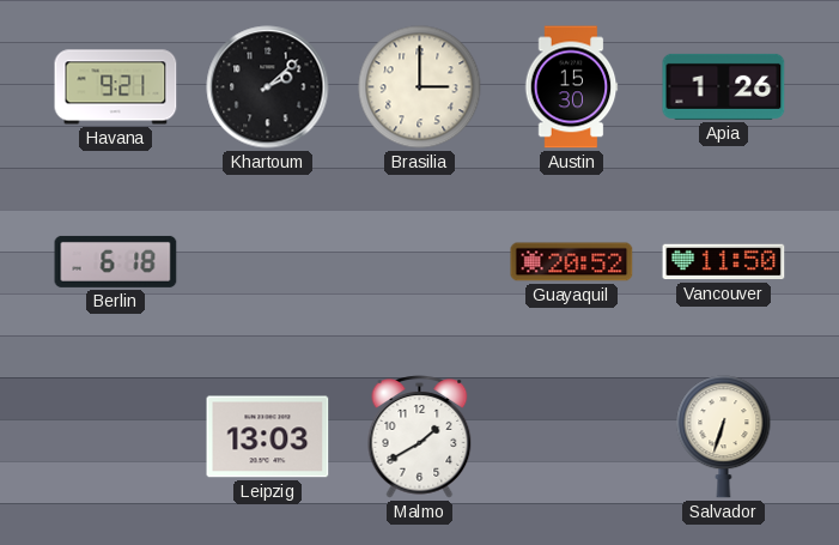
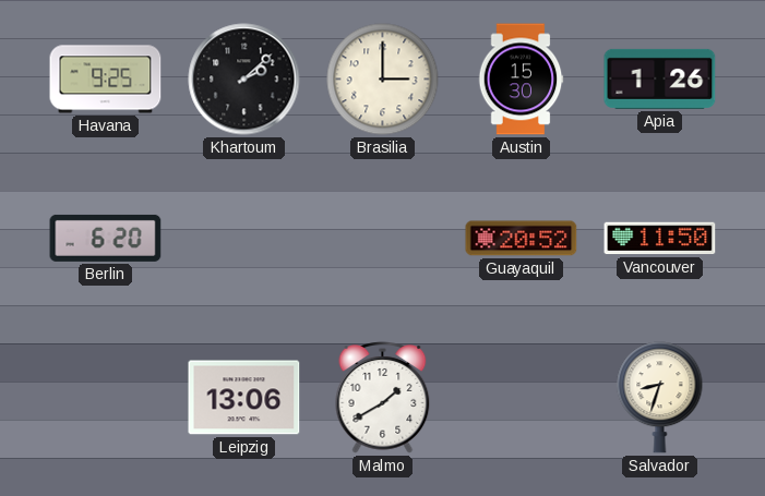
Havana: 9:21 -> 9:25
Berlin: 6:18 -> 6:20
Leipzig: 13:03 -> 13:06
Salvador: 6:33 -> 8:33
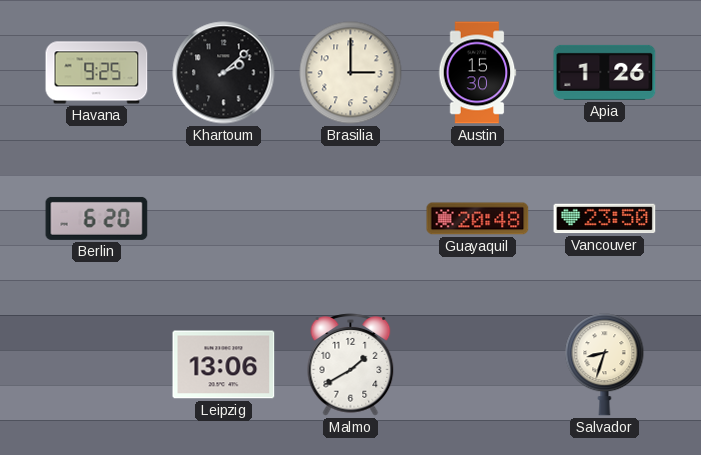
Guayaquil: 20:52 -> 20:48
Vancouver: 11:50 -> 23:50
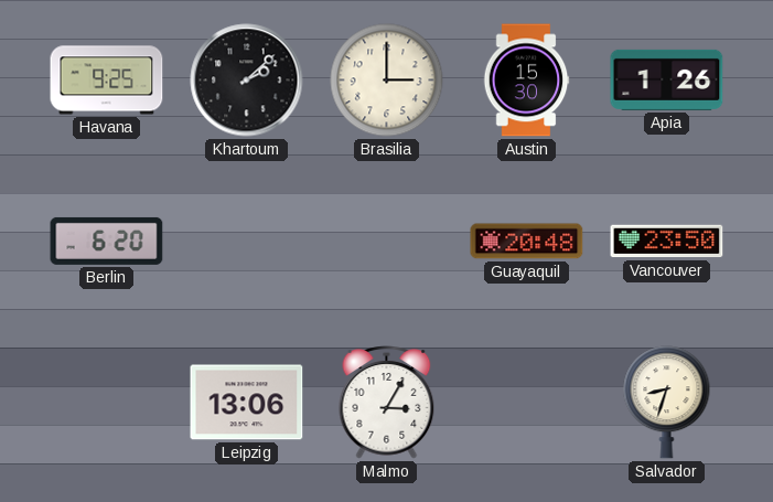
Malmo: 1:40 -> 3:05
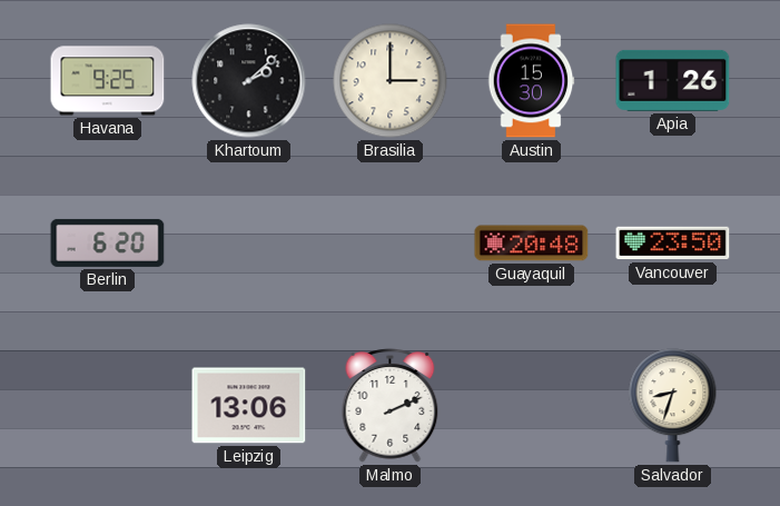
Malmo: 3:05 -> 2:11
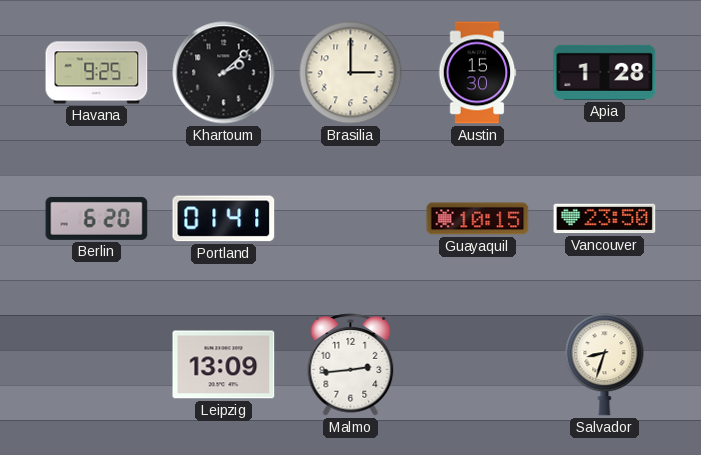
Apia: 1:26 -> 1:28
Portland: none -> 01:41
Guayaquil: 20:48 -> 10:15
Leipzig: 13:06 -> 13:09
Malmo: 2:11 -> 2:44
